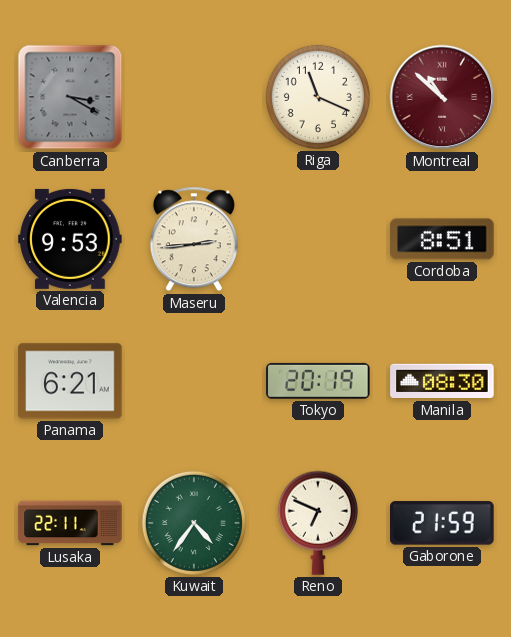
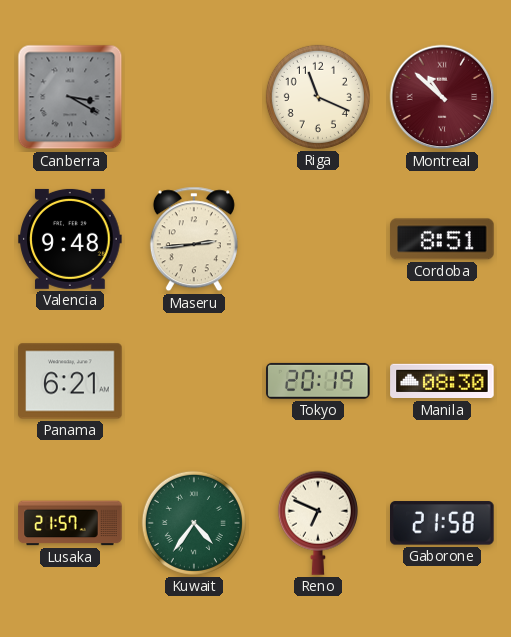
Valencia: 9:53 -> 9:48
Lusaka: 22:11 -> 21:57
Gaborone: 21:59 -> 21:58
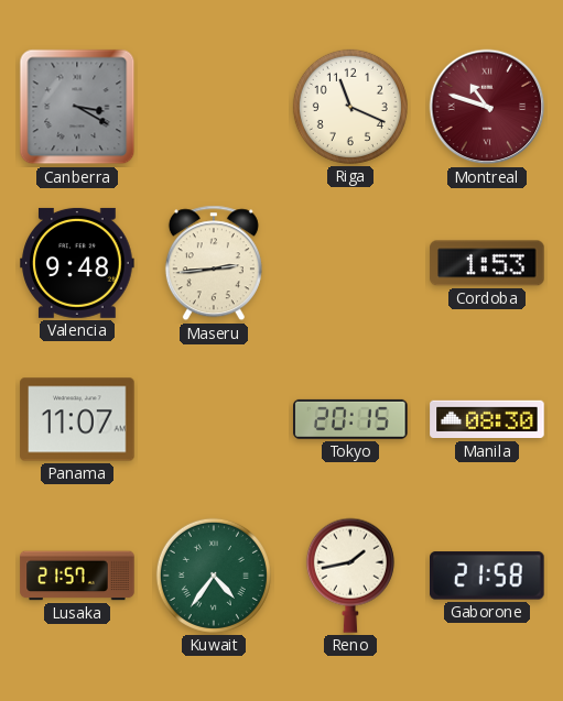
Montreal: 10:52 -> 10:48
Cordoba: 8:51 -> 1:53
Panama: 6:21 -> 11:07
Tokyo: 20:19 -> 20:15
Reno: 6:49 -> 1:43
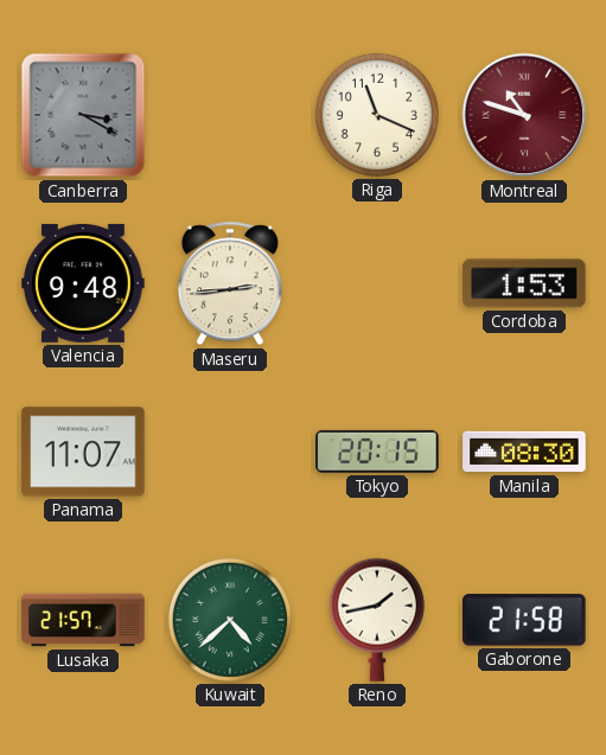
Kuwait: 4:36 -> 4:38
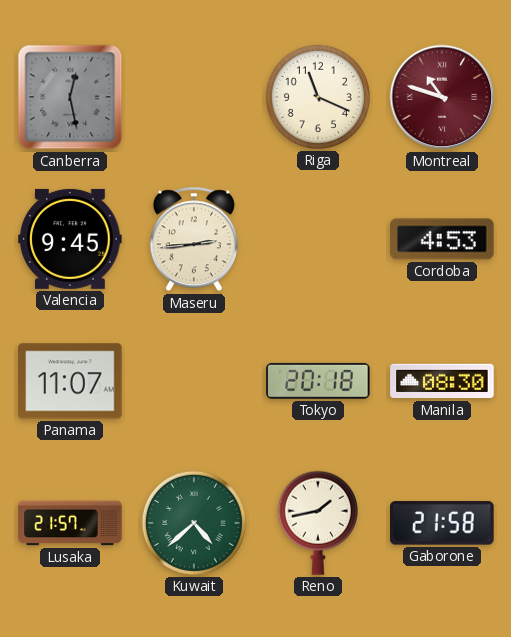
Canberra: 3:20 -> 12:28
Valencia: 9:48 -> 9:45
Cordoba: 1:53 -> 4:53
Tokyo: 20:15 -> 20:18
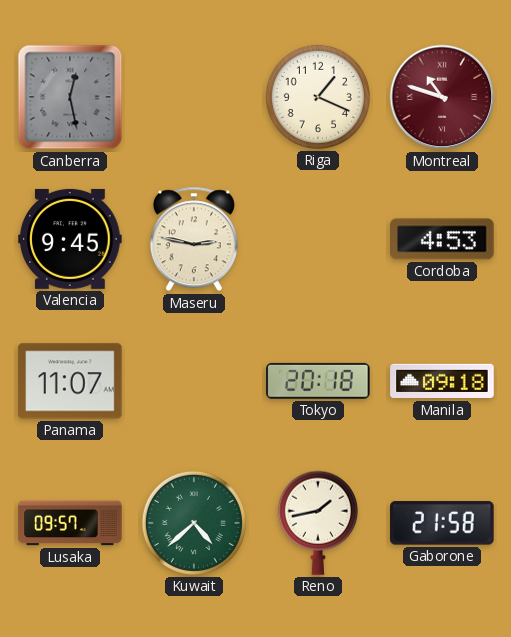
Riga: 11:19 -> 1:19
Maseru: 2:44 -> 2:47
Manila: 08:30 -> 09:18
Lusaka: 21:57 -> 09:57
